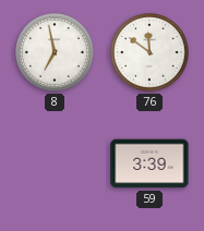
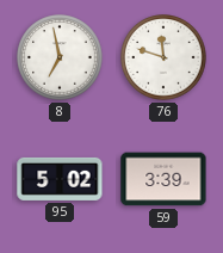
76: 11:51 -> 11:48
95: none -> 5:02
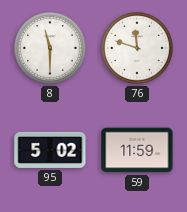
8: 6:58 -> 11:30
59: 3:39 -> 11:59
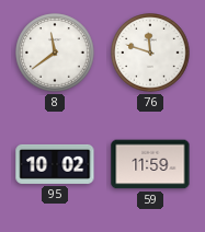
8: 11:30 -> 11:39
95: 5:02 -> 10:02
